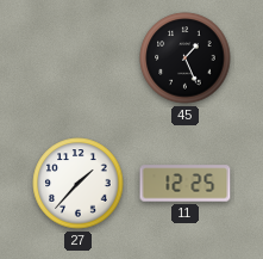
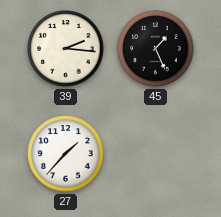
39: none -> 2:16
11: 12:25 -> none
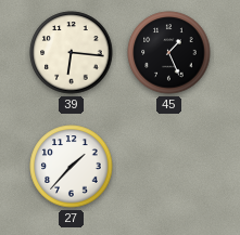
39: 2:16 -> 6:16
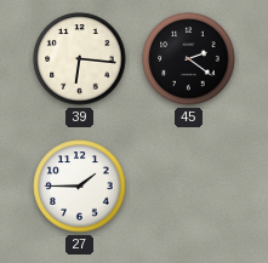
45: 1:26 -> 2:21
27: 1:37 -> 1:45
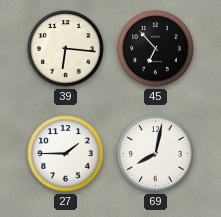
45: 2:21 -> 6:53
69: none -> 8:02
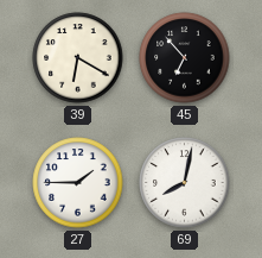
39: 6:16 -> 6:20
